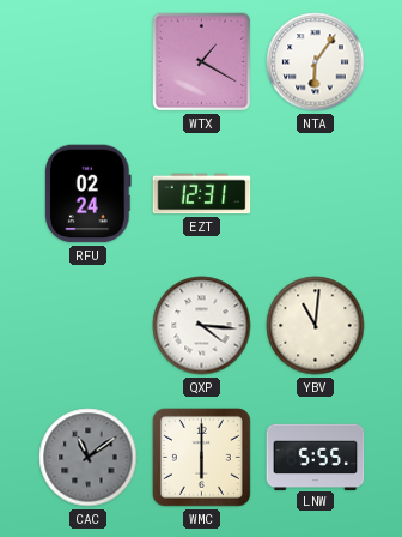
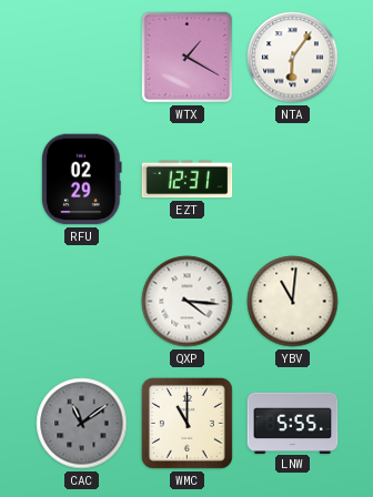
RFU: 02:24 -> 02:29
WMC: 6:00 -> 11:00
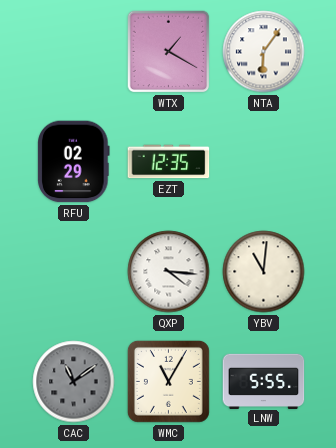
EZT: 12:31 -> 12:35
WMC: 11:00 -> 11:05
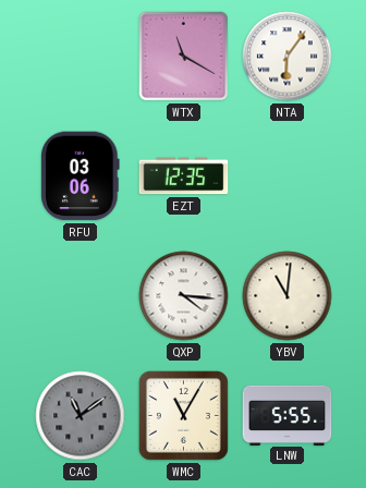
WTX: 1:20 -> 11:20
RFU: 02:29 -> 03:06
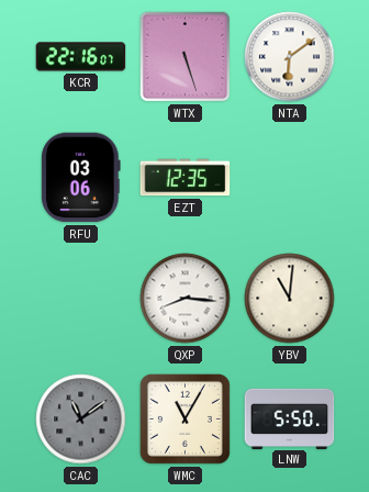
KCR: none -> 22:16
WTX: 11:20 -> 5:27
NTA: 6:06 -> 6:09
QXP: 4:16 -> 8:16
LNW: 5:55 -> 5:50
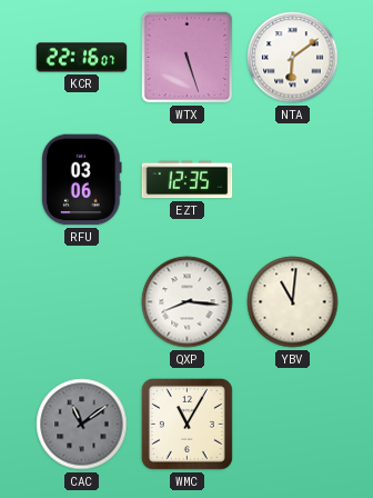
LNW: 5:50 -> none
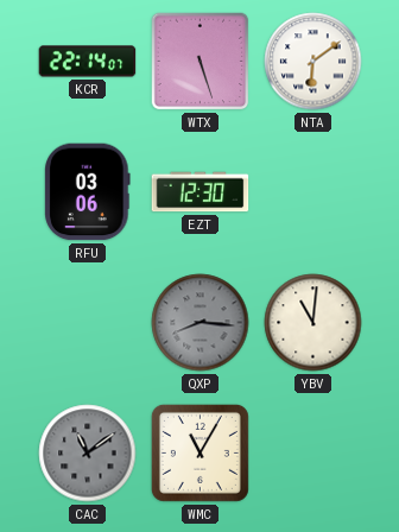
KCR: 22:16 -> 22:14
EZT: 12:35 -> 12:30
QXP dial: white -> grey
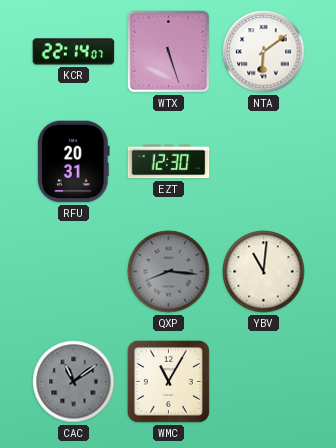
RFU: 03:06 -> 20:31
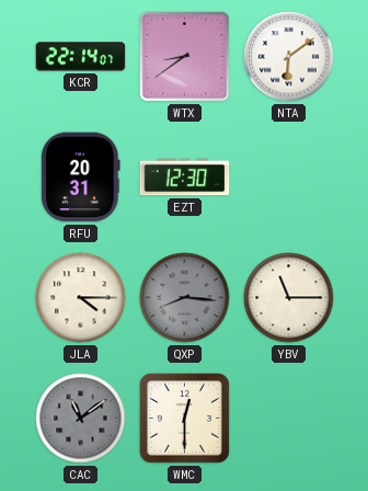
WTX: 5:27 -> 8:39
JLA: none -> 4:15
YBV: 11:01 -> 11:15
WMC: 11:05 -> 12:30
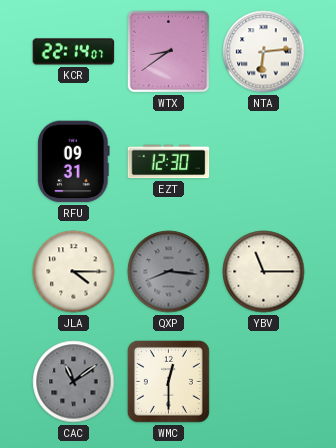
NTA: 6:09 -> 6:14
RFU: 20:31 -> 09:31
